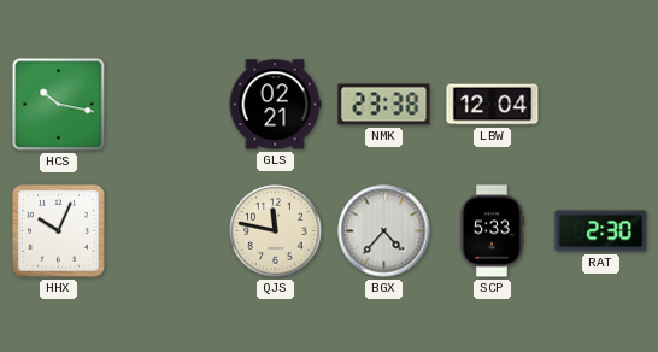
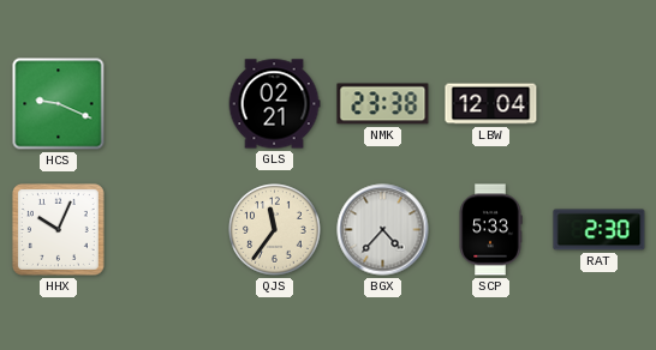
HCS: 10:17 -> 9:19
QJS: 11:47 -> 11:36
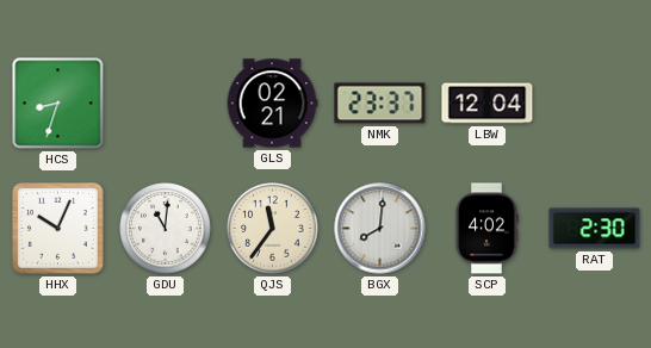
HCS: 9:19 -> 8:33
NMK: 23:38 -> 23:37
GDU: none -> 11:01
BGX: 4:37 -> 8:01
SCP: 5:33 -> 4:02
